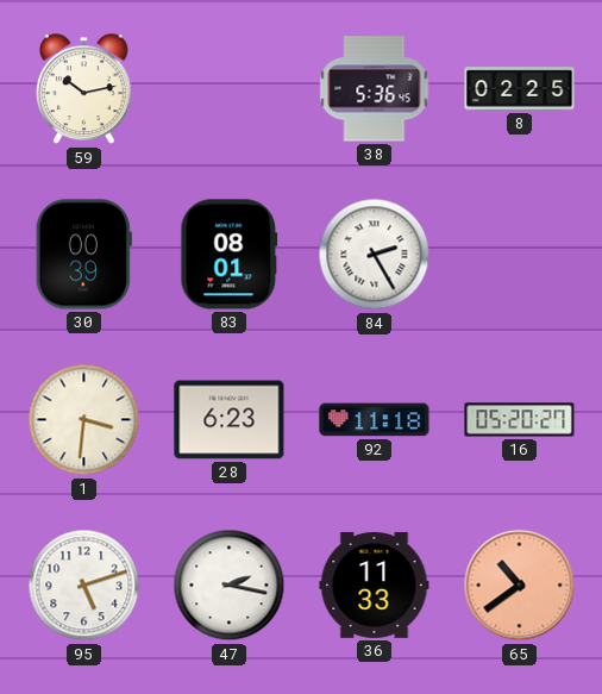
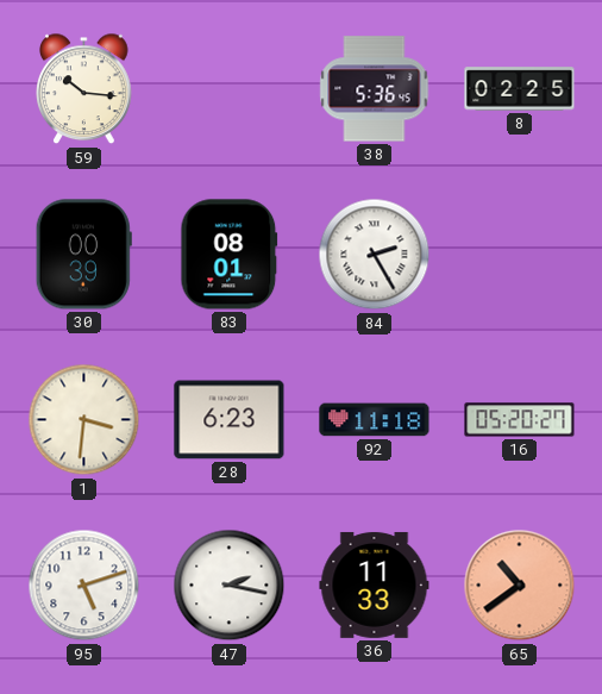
59: 10:13 -> 10:16
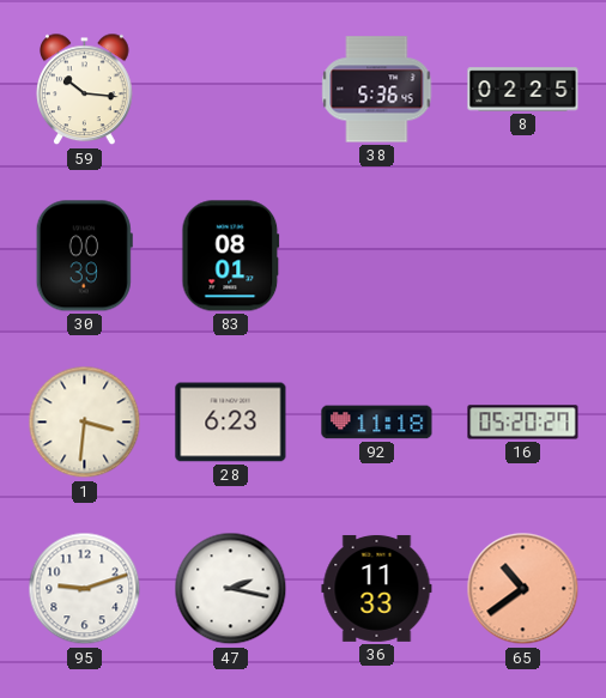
84: 2:25 -> none
95: 5:12 -> 9:12
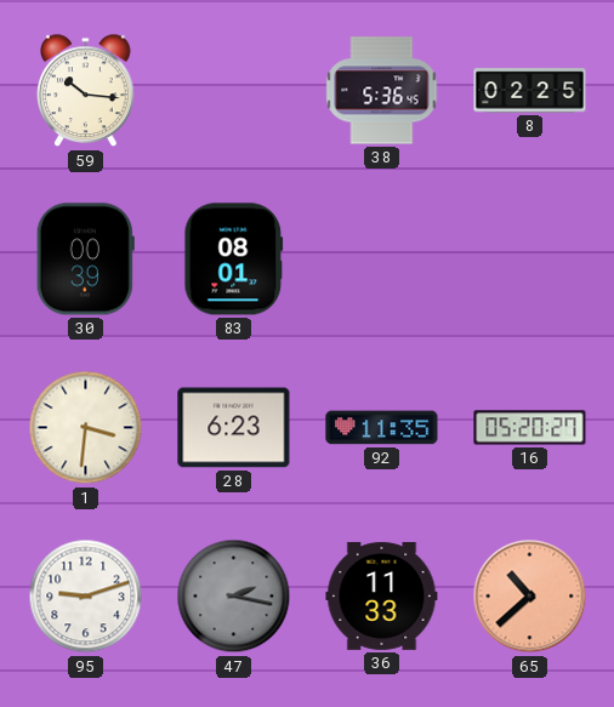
92: 11:18 -> 11:35
47 dial: white -> grey
65: 10:39 -> 10:38
